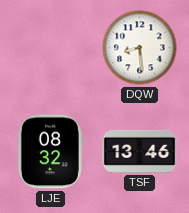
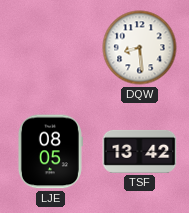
LJE: 08:32 -> 08:05
TSF: 13:46 -> 13:42
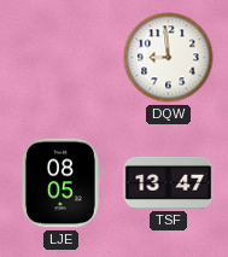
DQW: 8:29 -> 8:59
TSF: 13:42 -> 13:47
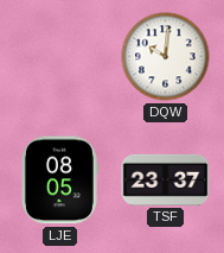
DQW: 8:59 -> 10:01
TSF: 13:47 -> 23:37
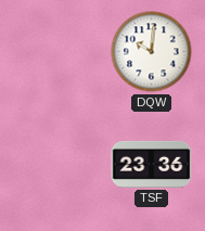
LJE: 08:05 -> none
TSF: 23:37 -> 23:36
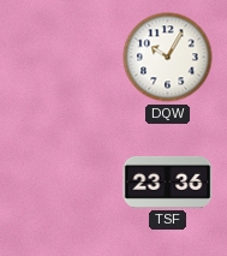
DQW: 10:01 -> 10:05
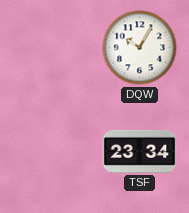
TSF: 23:36 -> 23:34
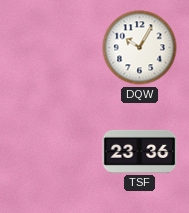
TSF: 23:34 -> 23:36
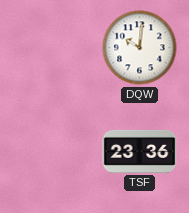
DQW: 10:05 -> 10:01
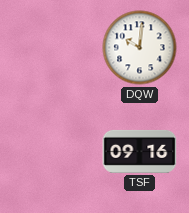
TSF: 23:36 -> 09:16
